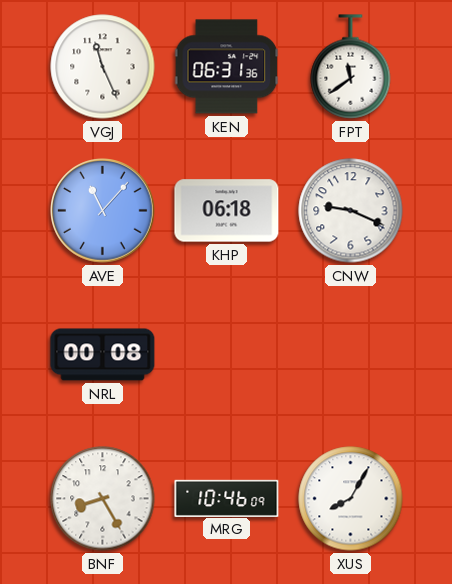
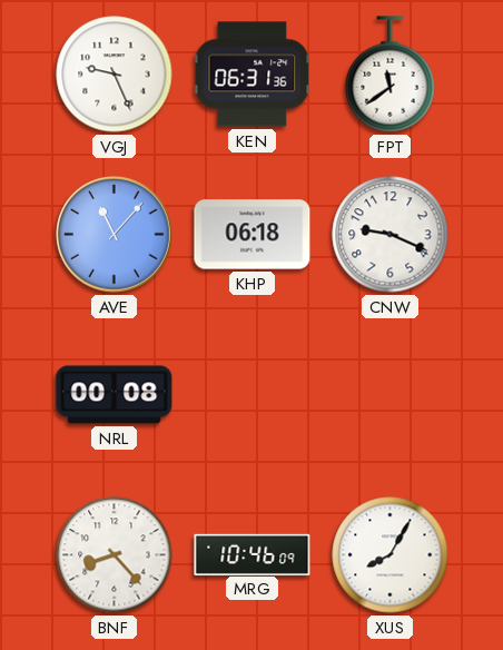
VGJ: 11:26 -> 9:26
BNF: 8:25 -> 8:23
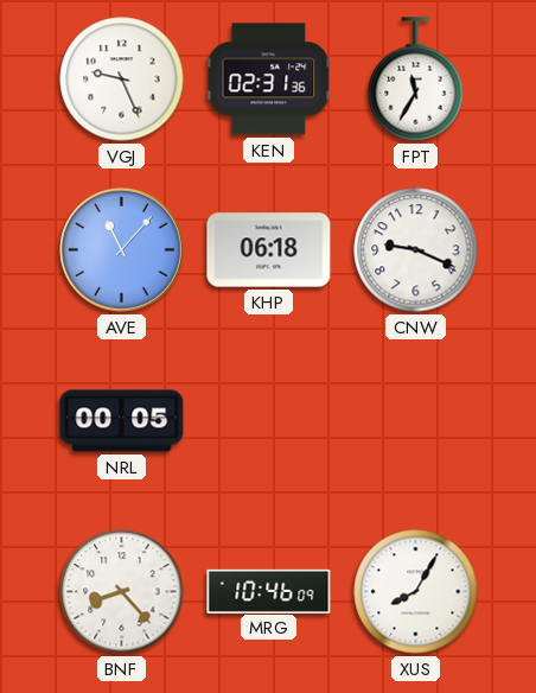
KEN: 06:31 -> 02:31
FPT: 11:39 -> 11:35
NRL: 00:08 -> 00:05
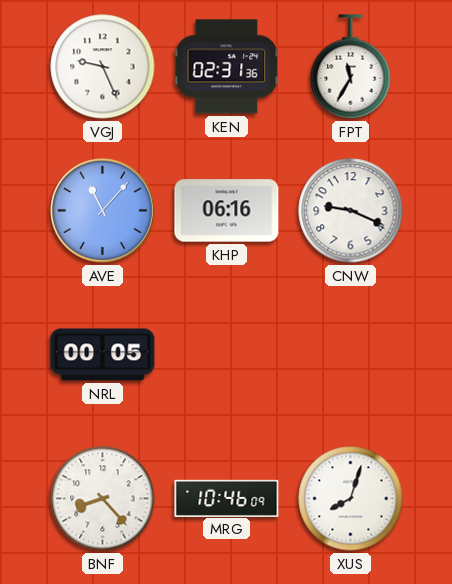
KHP: 06:18 -> 06:16
XUS: 8:05 -> 8:03
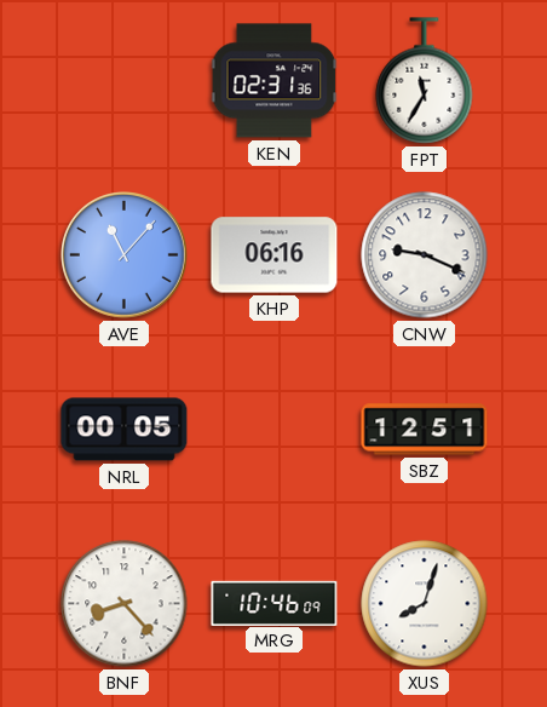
VGJ: 9:26 -> none
SBZ: none -> 12:51
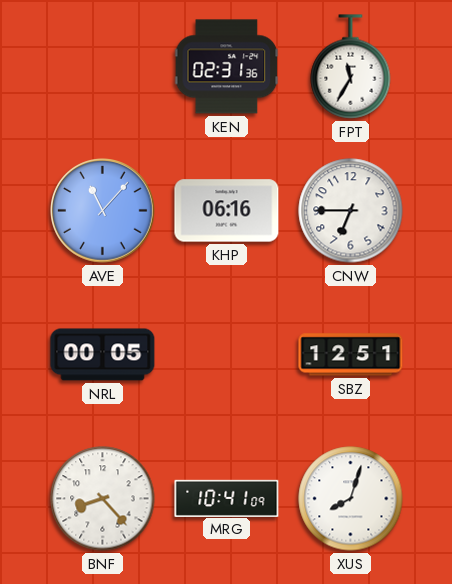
CNW: 9:19 -> 6:45
MRG: 10:46 -> 10:41
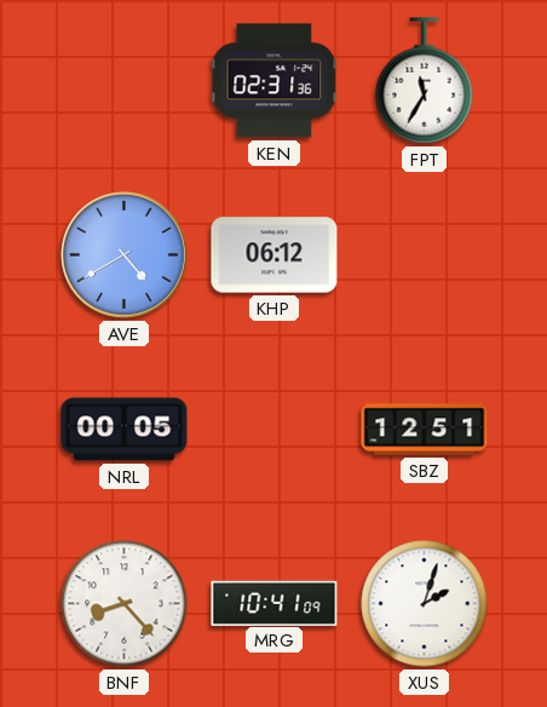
AVE: 11:07 -> 4:40
KHP: 06:16 -> 06:12
CNW: 6:45 -> none
XUS: 8:03 -> 2:03
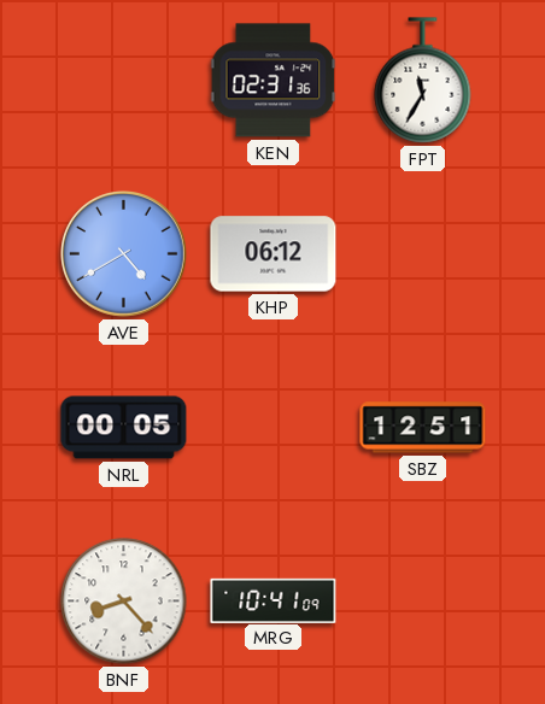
XUS: 2:03 -> none
